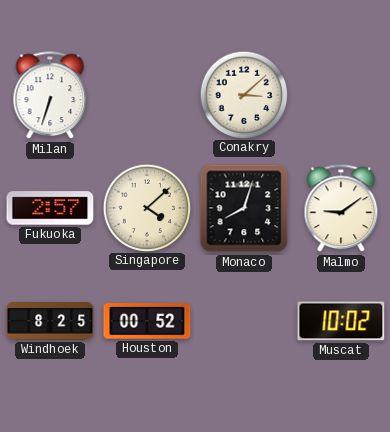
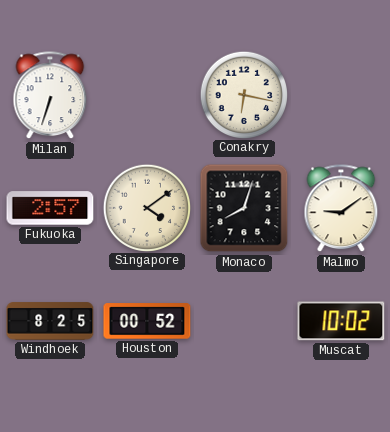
Conakry: 3:08 -> 6:17
Singapore: 4:08 -> 4:09
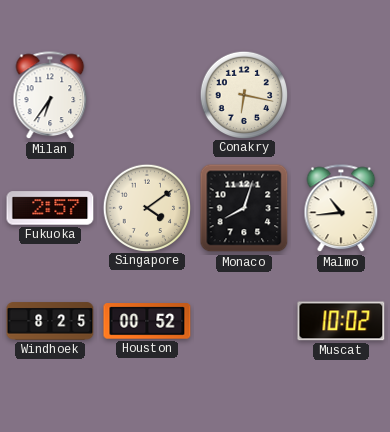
Milan: 6:33 -> 6:36
Malmo: 9:09 -> 10:44
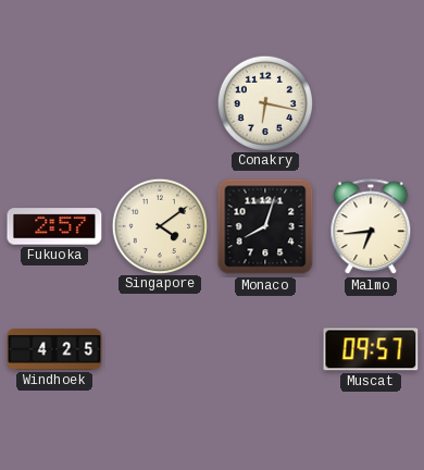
Milan: 6:36 -> none
Malmo: 10:44 -> 6:44
Windhoek: 8:25 -> 4:25
Houston: 00:52 -> none
Muscat: 10:02 -> 09:57
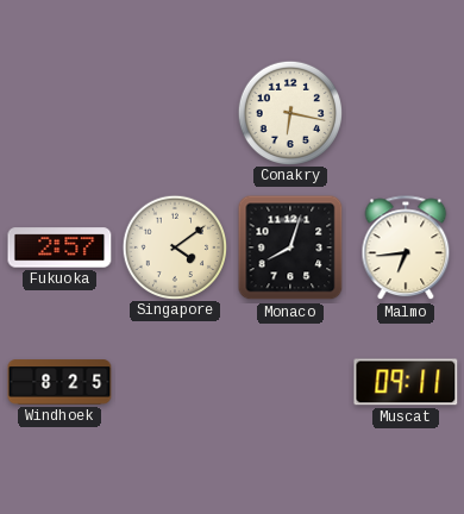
Windhoek: 4:25 -> 8:25
Muscat: 09:57 -> 09:11
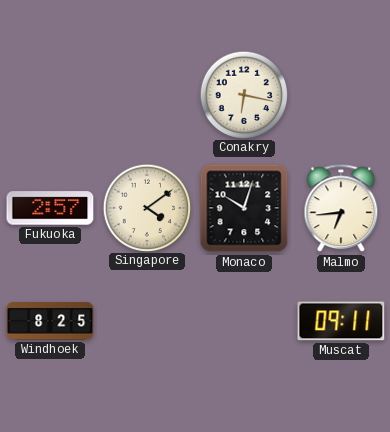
Monaco: 8:03 -> 10:03
